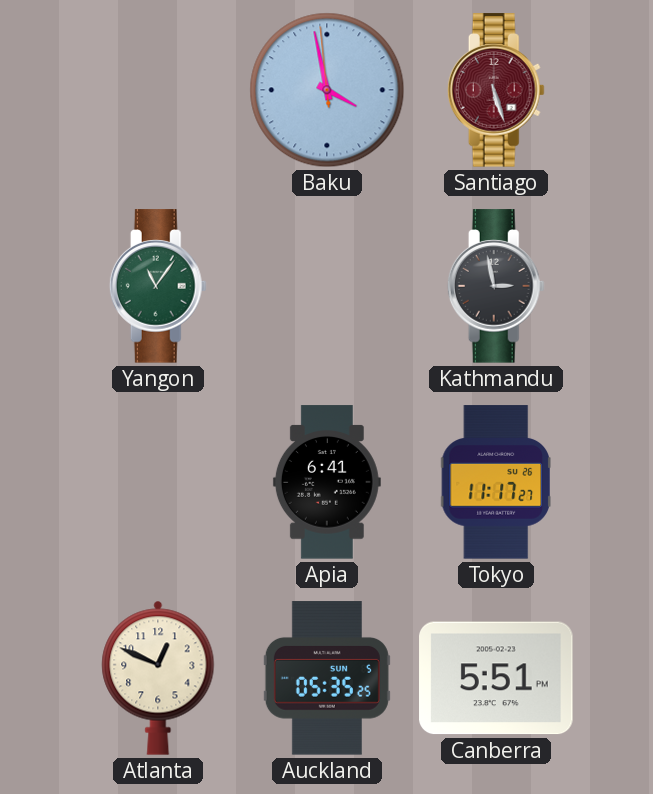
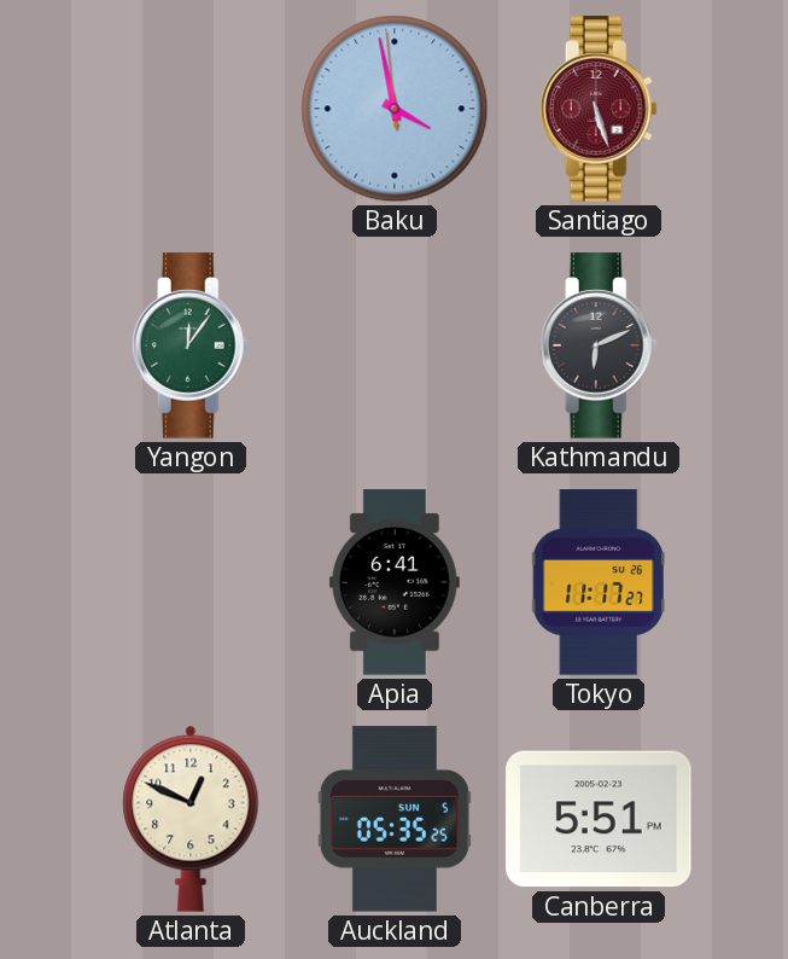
Yangon: 11:06 -> 12:06
Kathmandu: 2:58 -> 6:11
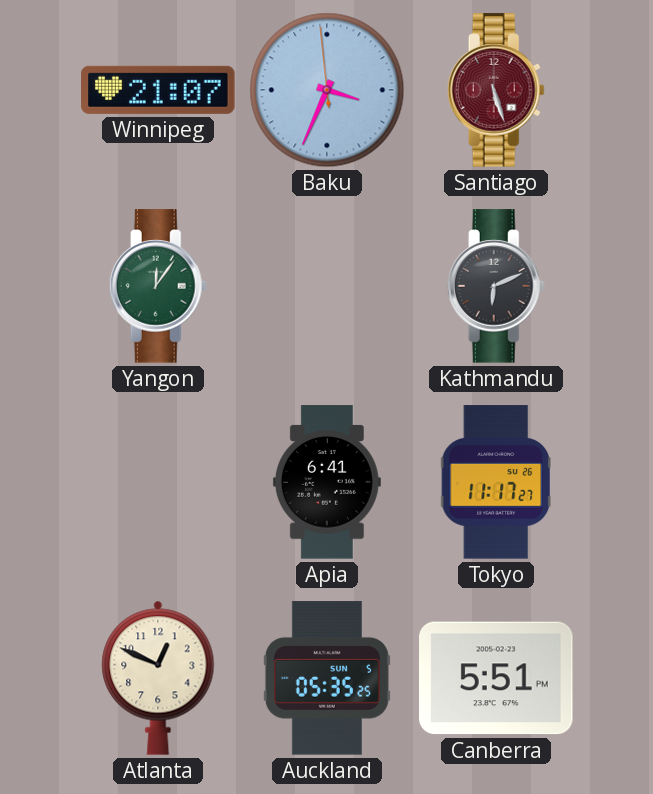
Winnipeg: none -> 21:07
Baku: 3:57 -> 3:33
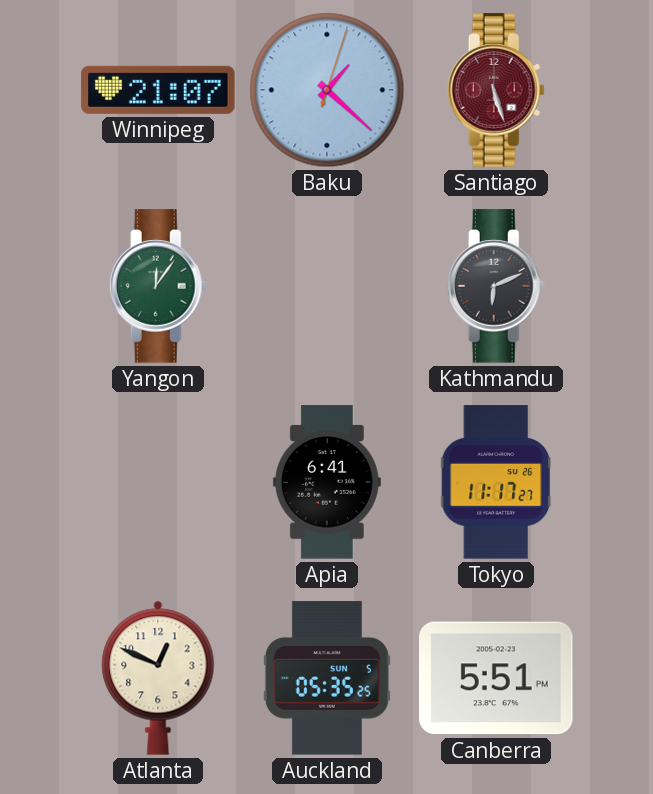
Baku: 3:33 -> 1:22
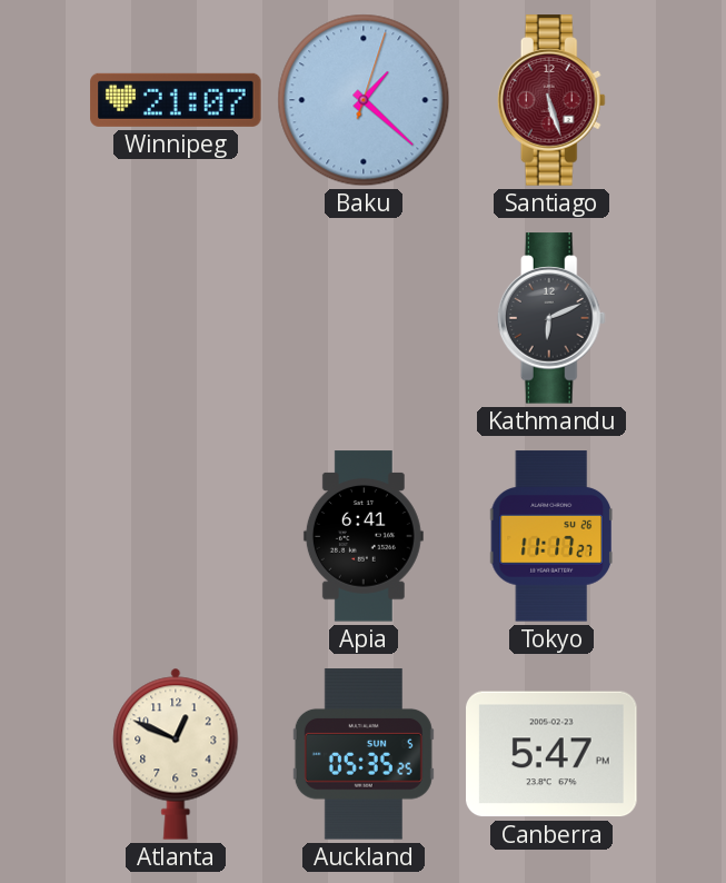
Yangon: 12:06 -> none
Canberra: 5:51 -> 5:47
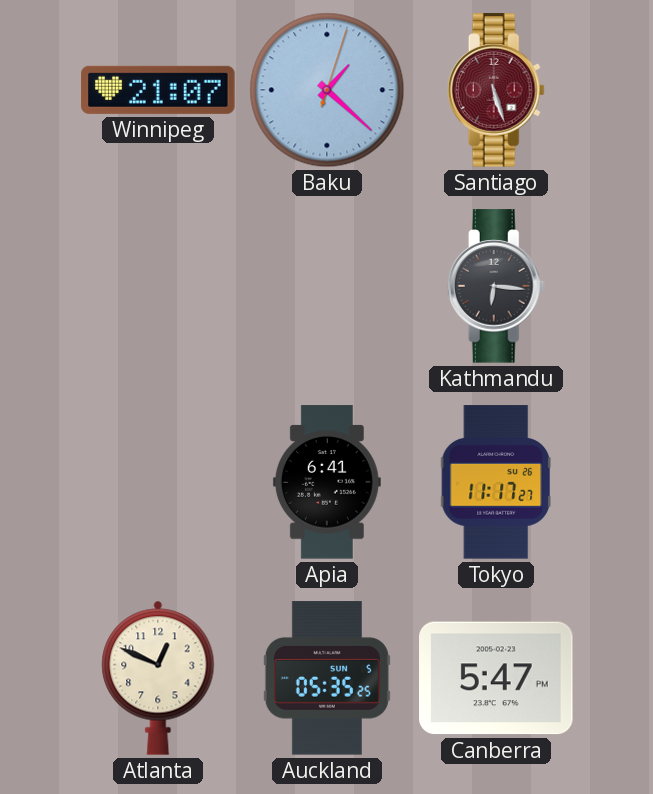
Kathmandu: 6:11 -> 6:16
